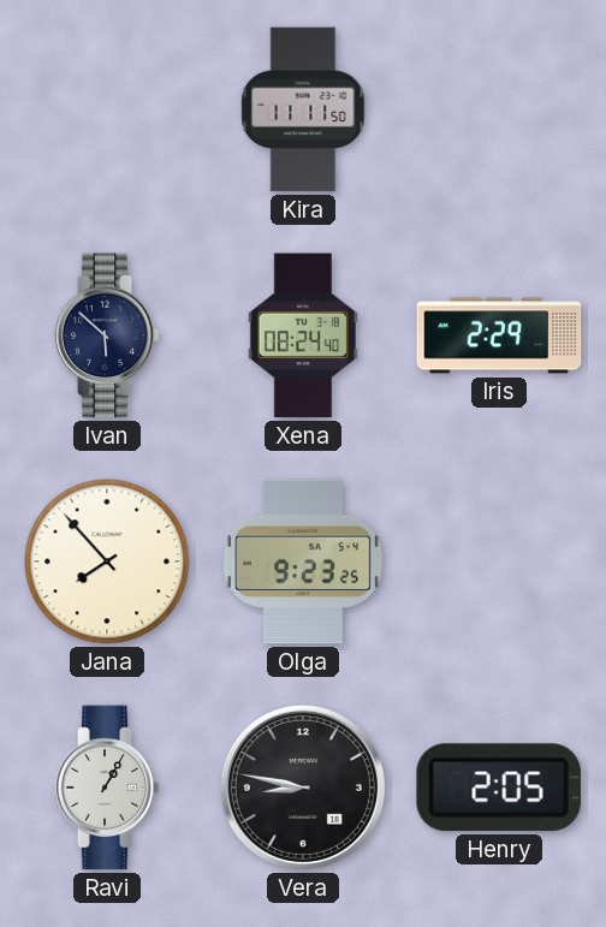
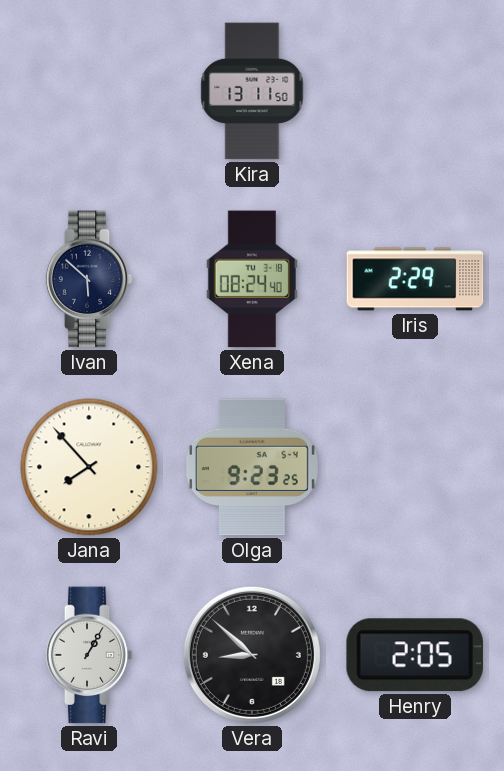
Kira: 11:11 -> 13:11
Vera: 8:47 -> 8:52
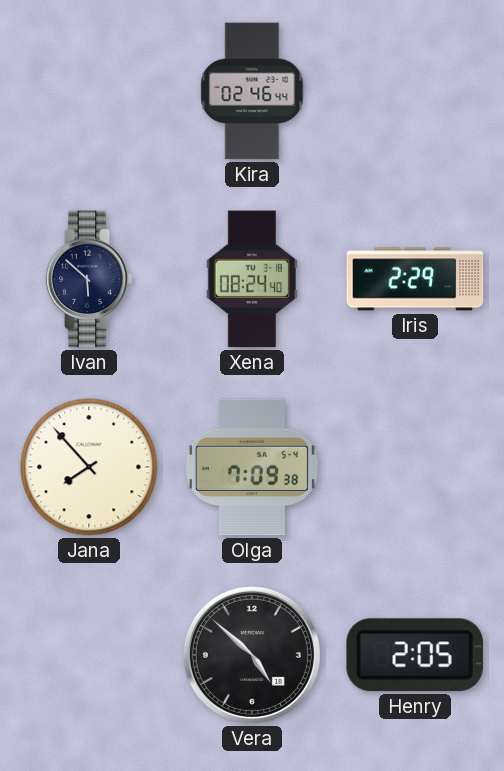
Kira: 13:11 -> 02:46
Olga: 9:23 -> 7:09
Ravi: 1:05 -> none
Vera: 8:52 -> 4:52
